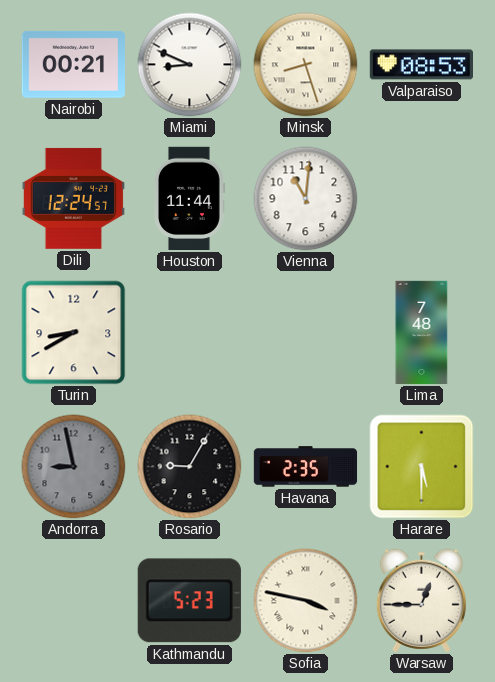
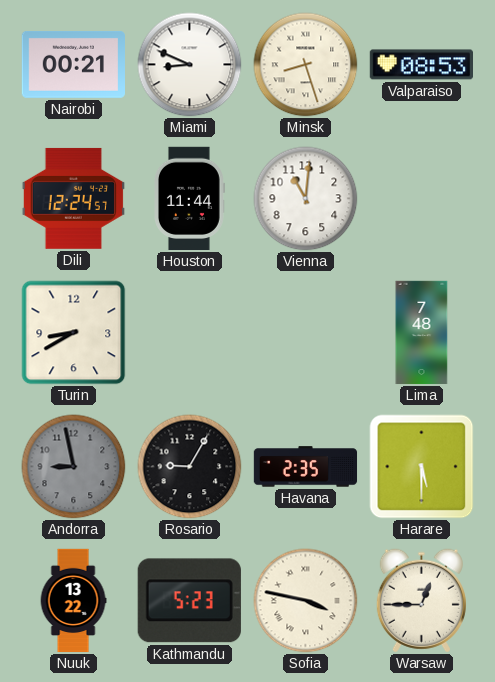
Nuuk: none -> 13:22
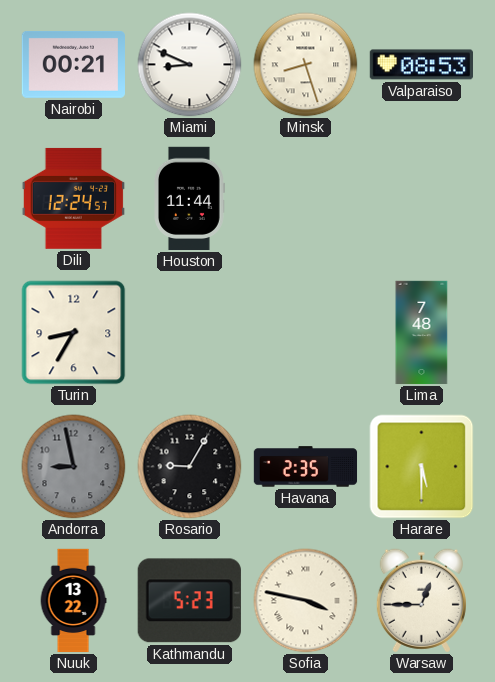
Vienna: 11:01 -> none
Turin: 8:40 -> 8:35
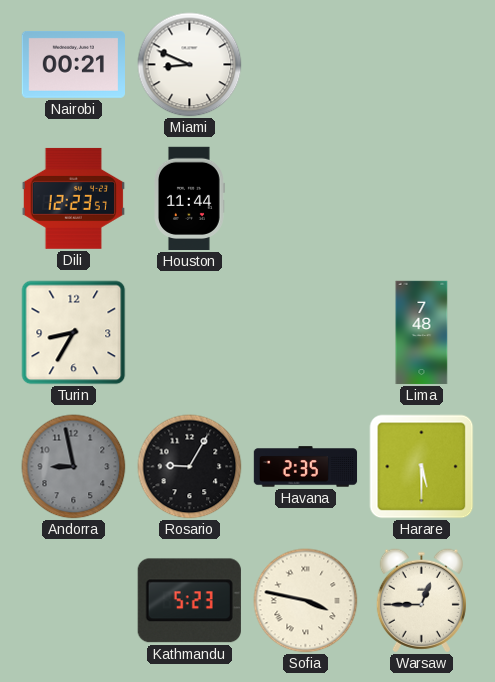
Minsk: 8:27 -> none
Valparaiso: 08:53 -> none
Dili: 12:24 -> 12:23
Nuuk: 13:22 -> none
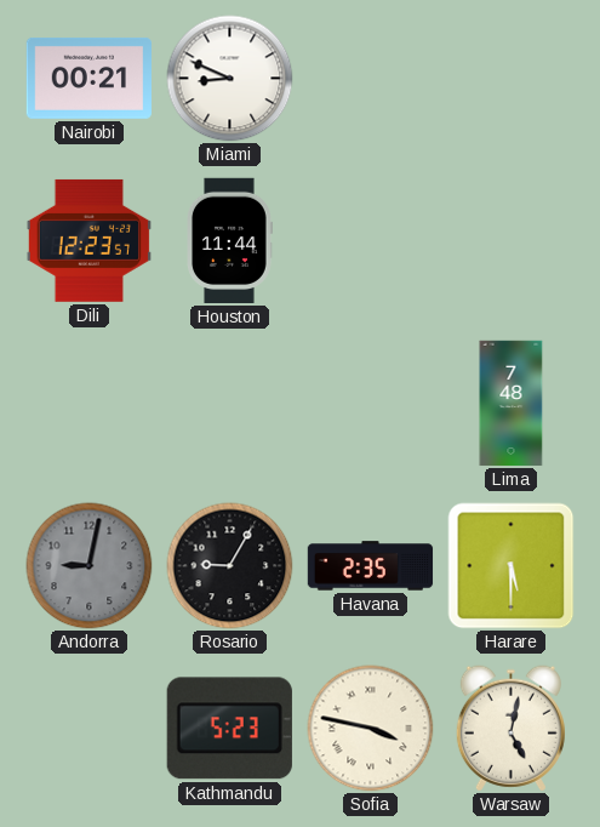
Turin: 8:35 -> none
Andorra: 8:58 -> 9:02
Warsaw: 12:45 -> 5:02
